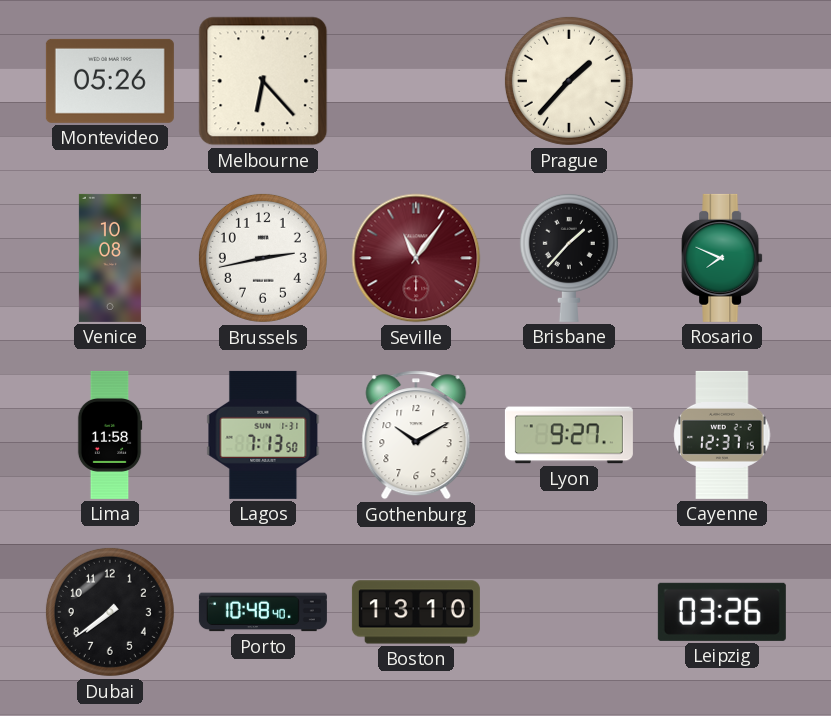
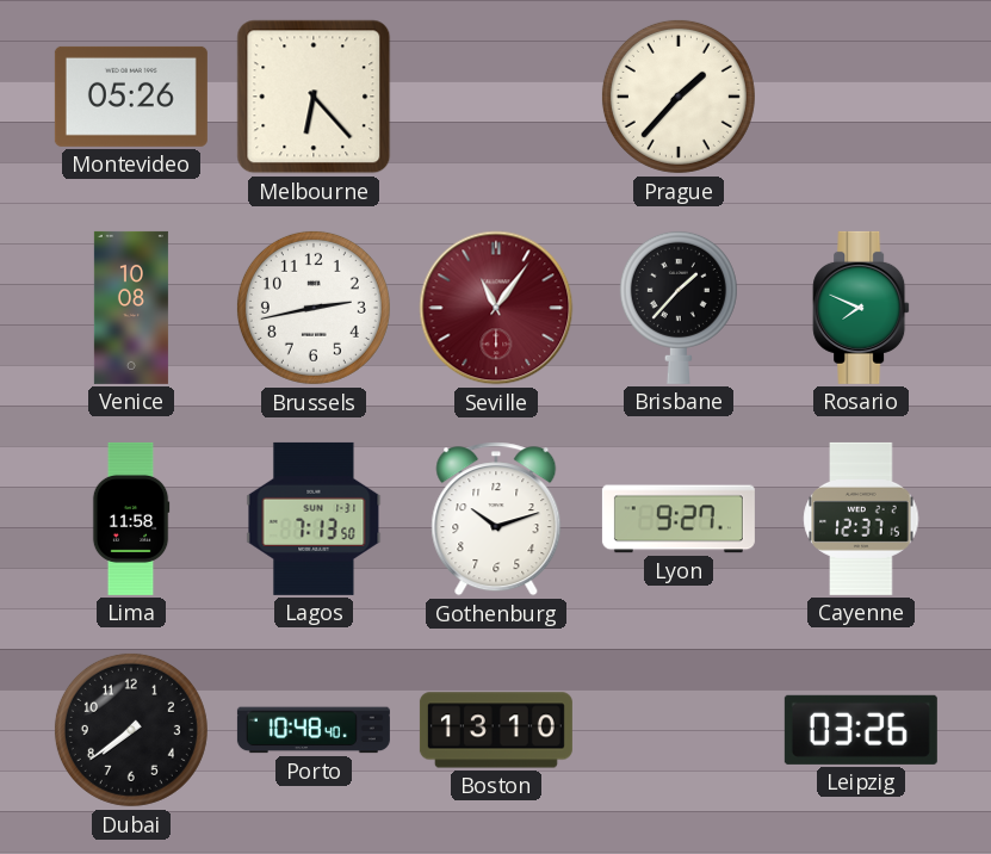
Gothenburg: 10:10 -> 10:12
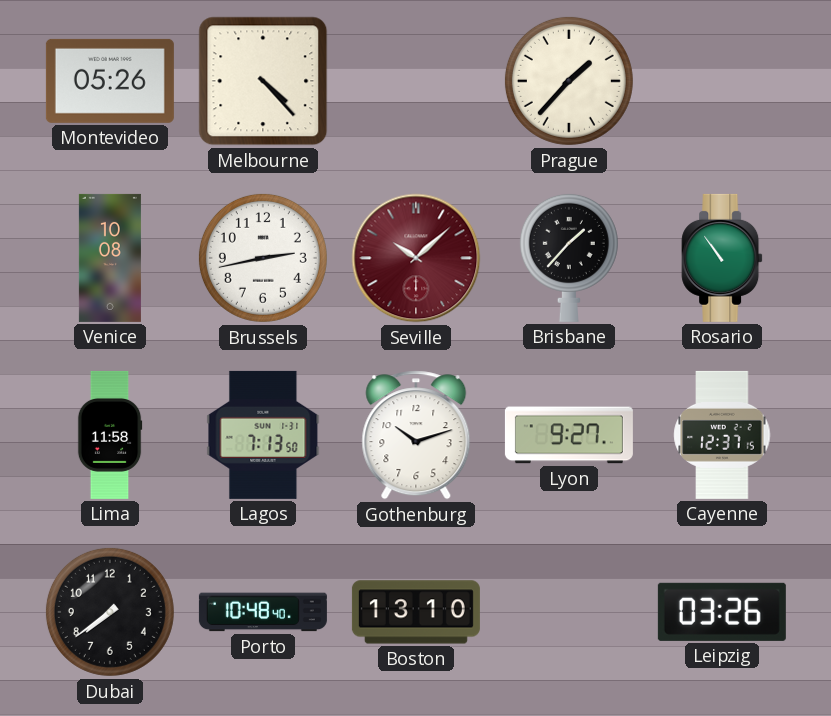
Melbourne: 6:23 -> 4:23
Seville: 11:06 -> 10:08
Rosario: 7:49 -> 10:54
